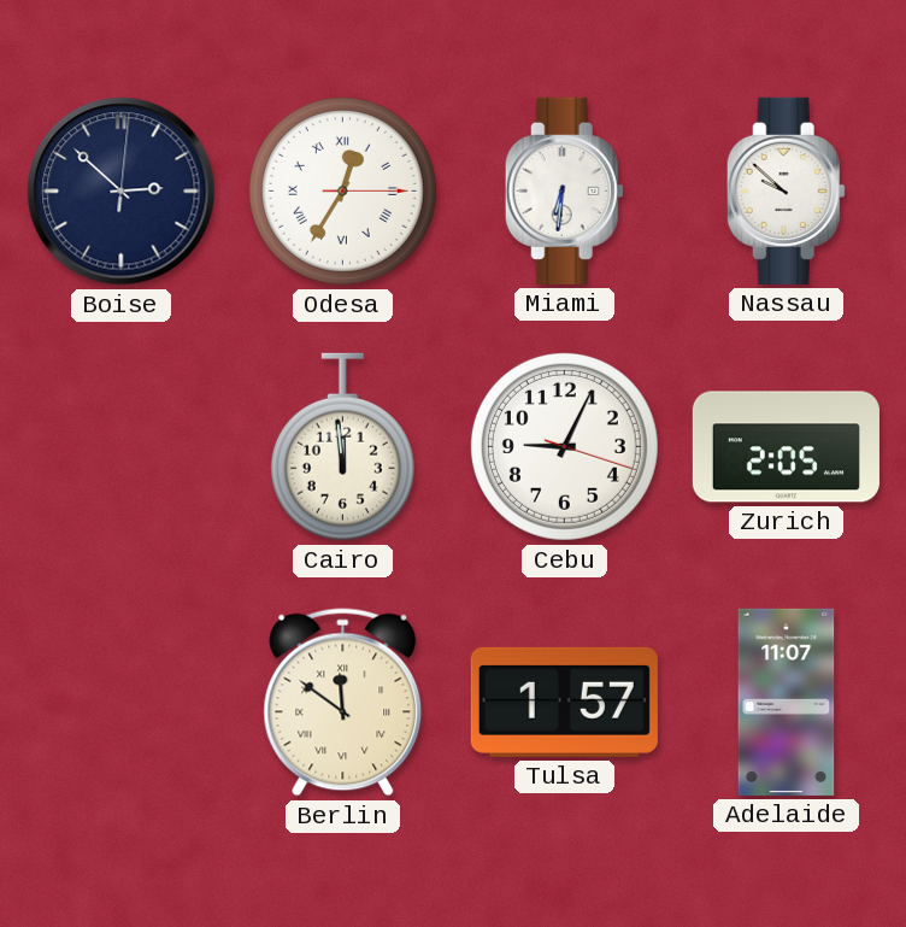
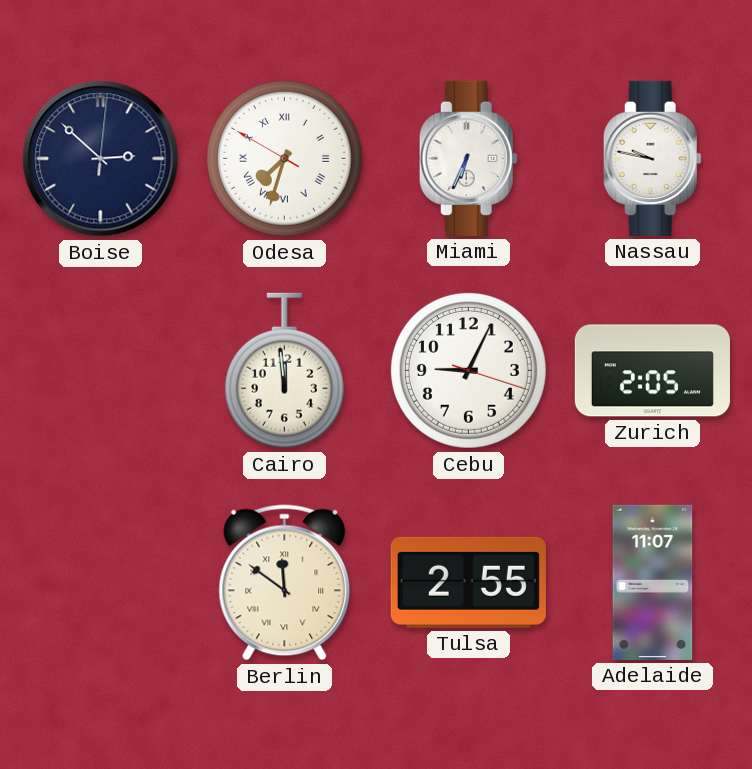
Odesa: 12:35 -> 7:32
Miami: 6:31 -> 6:34
Nassau: 9:52 -> 9:47
Tulsa: 1:57 -> 2:55
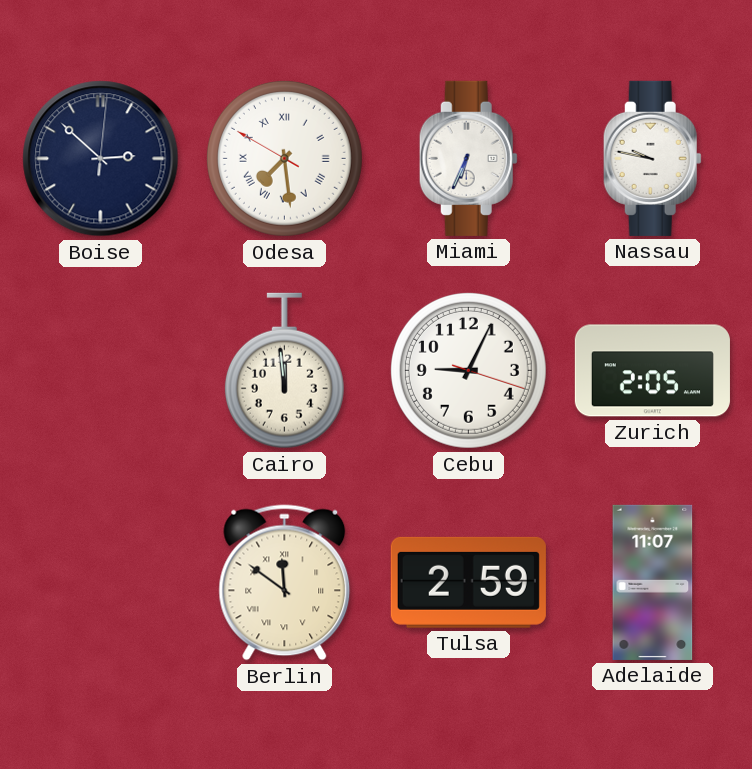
Odesa: 7:32 -> 7:28
Tulsa: 2:55 -> 2:59
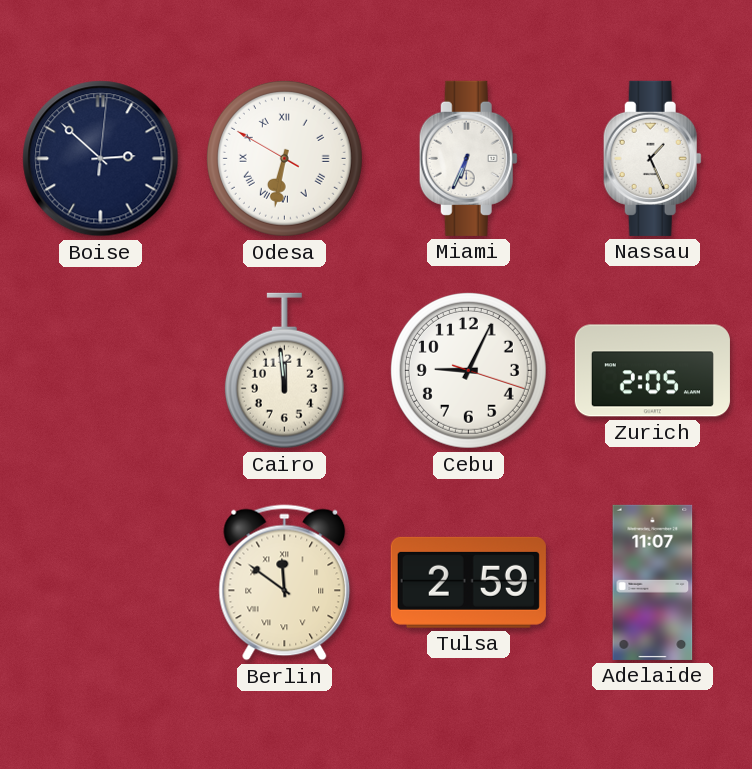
Odesa: 7:28 -> 6:31
Nassau: 9:47 -> 1:26
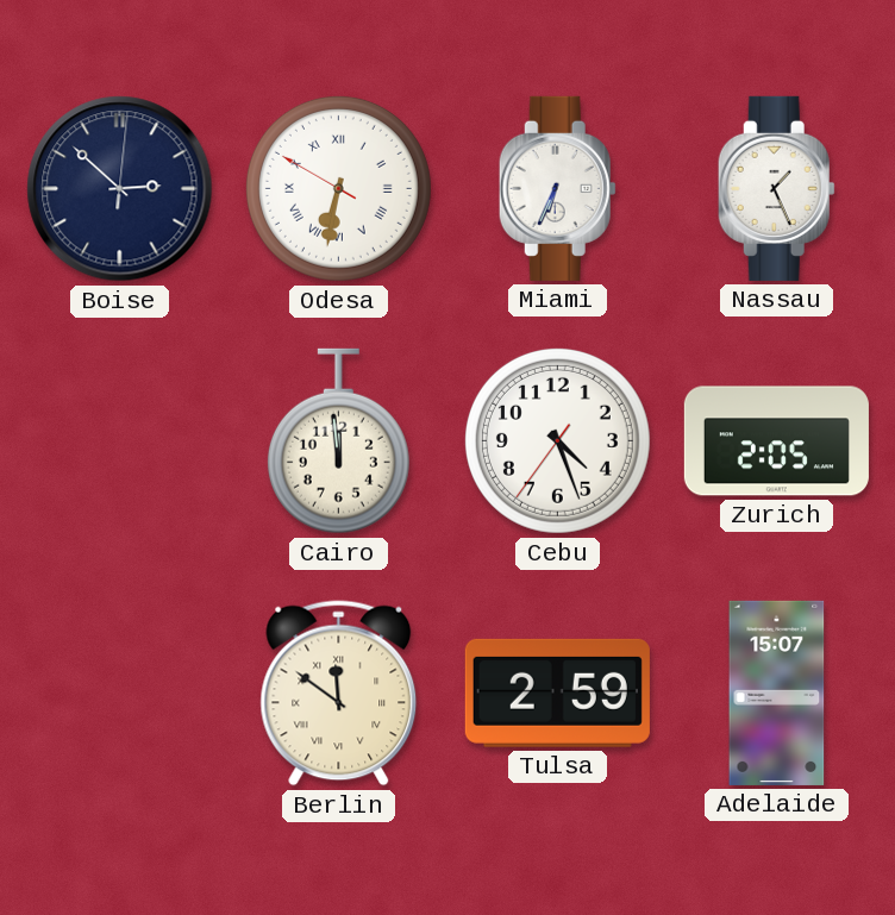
Cebu: 9:04 -> 4:26
Adelaide: 11:07 -> 15:07
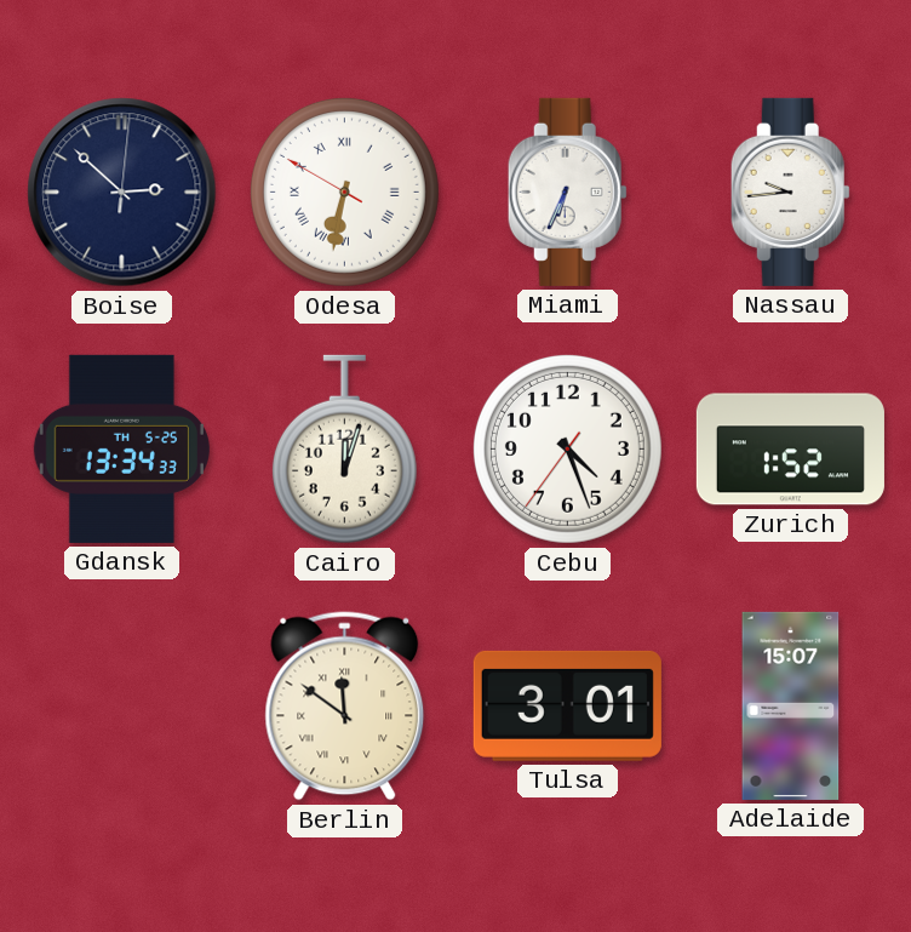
Nassau: 1:26 -> 9:44
Gdansk: none -> 13:34
Cairo: 11:59 -> 12:03
Zurich: 2:05 -> 1:52
Tulsa: 2:59 -> 3:01
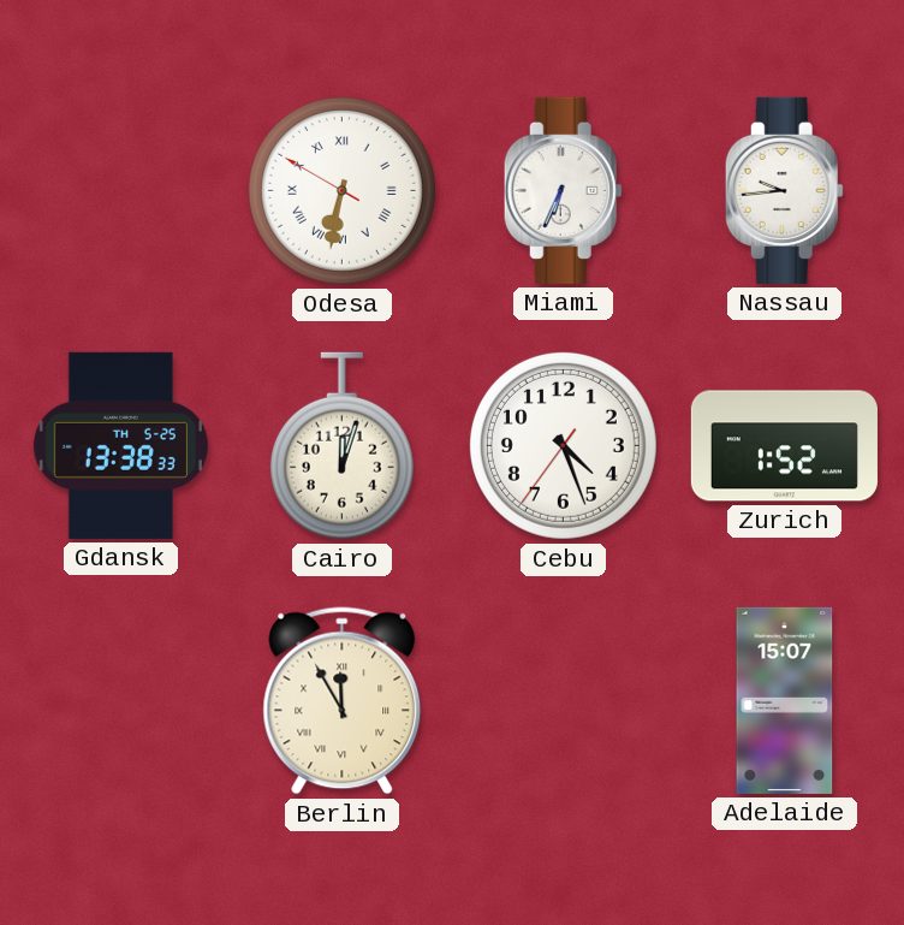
Boise: 2:52 -> none
Gdansk: 13:34 -> 13:38
Berlin: 11:51 -> 11:55
Tulsa: 3:01 -> none
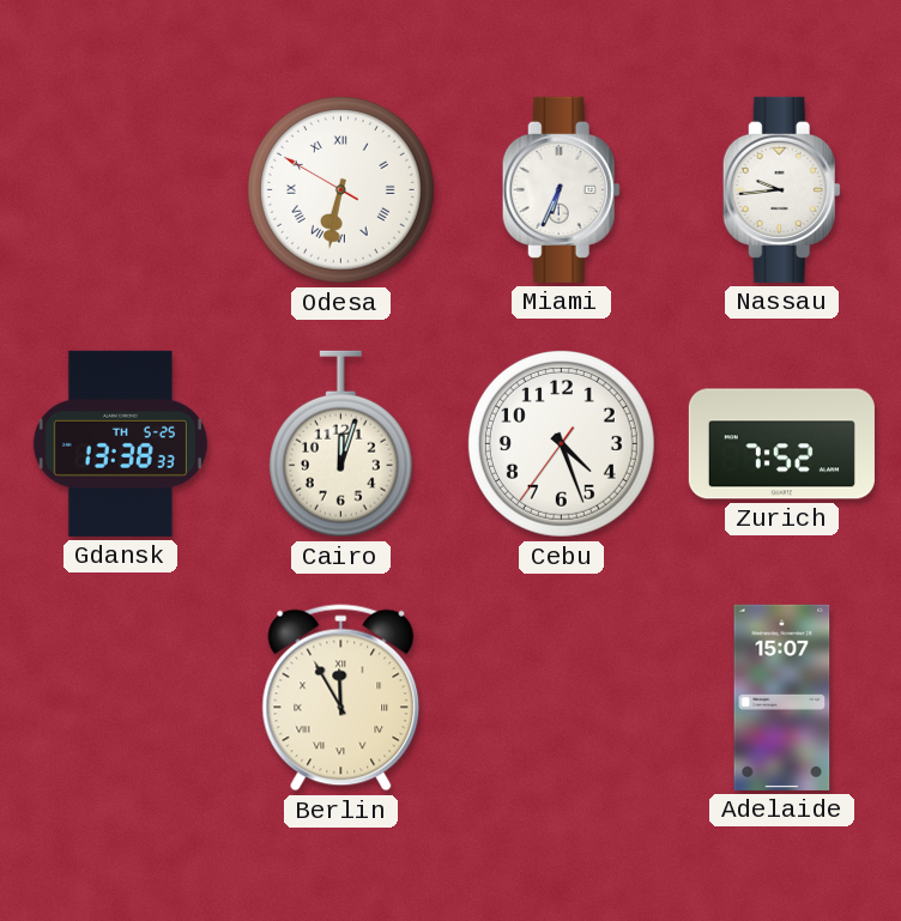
Zurich: 1:52 -> 7:52
